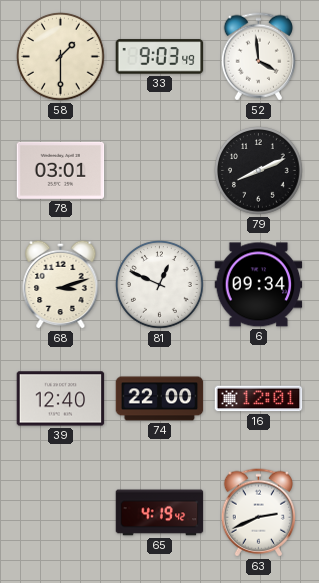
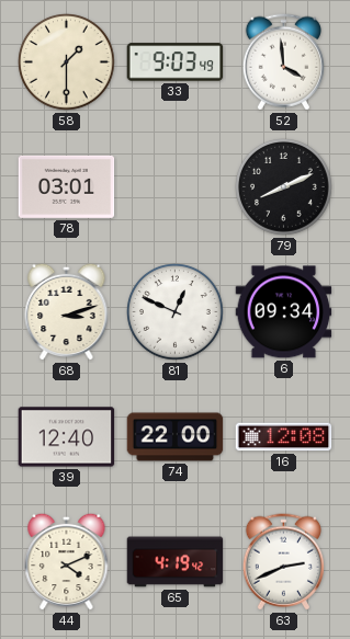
16: 12:01 -> 12:08
44: none -> 4:11
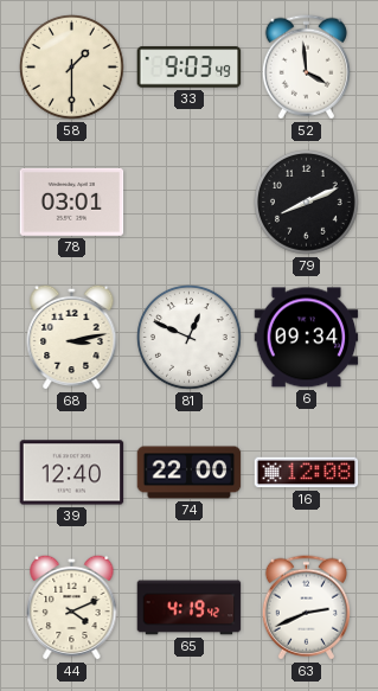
68: 3:12 -> 3:13
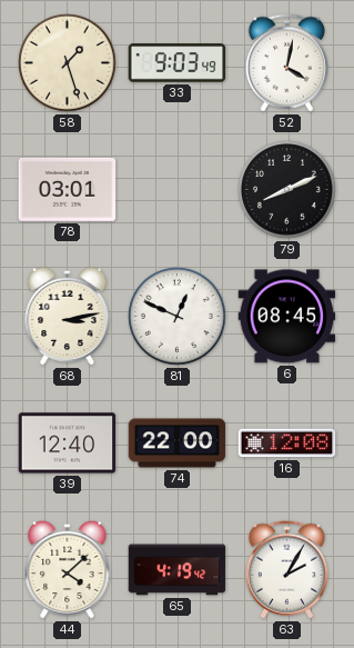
58: 1:30 -> 1:27
52: 3:59 -> 4:02
6: 09:34 -> 08:45
44: 4:11 -> 4:08
63: 2:41 -> 2:05
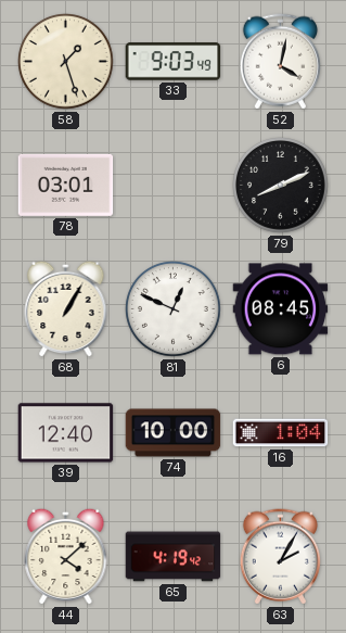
68: 3:13 -> 1:05
74: 22:00 -> 10:00
16: 12:08 -> 1:04
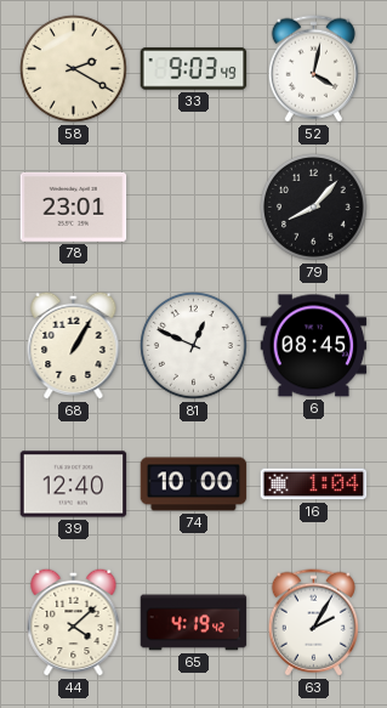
58: 1:27 -> 2:20
78: 03:01 -> 23:01
79: 8:11 -> 8:07
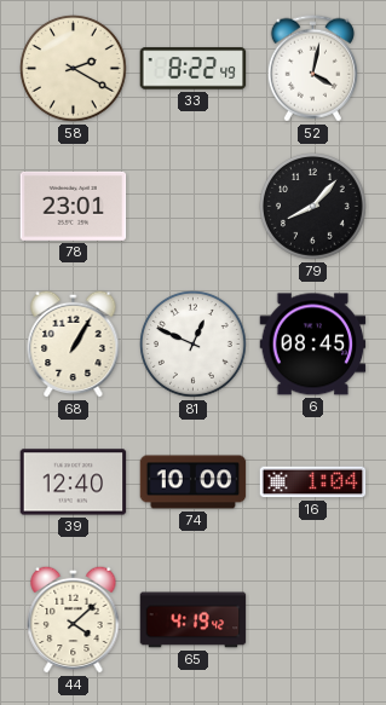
33: 9:03 -> 8:22
63: 2:05 -> none
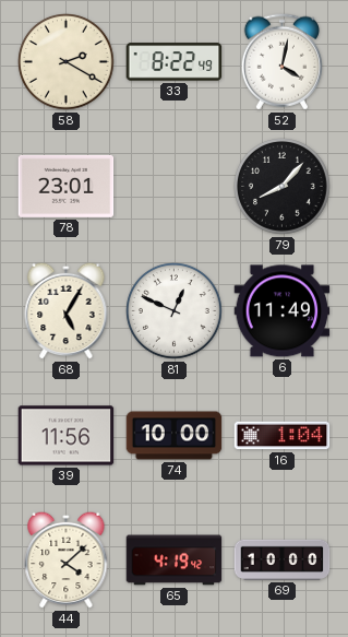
68: 1:05 -> 5:05
6: 08:45 -> 11:49
39: 12:40 -> 11:56
69: none -> 10:00
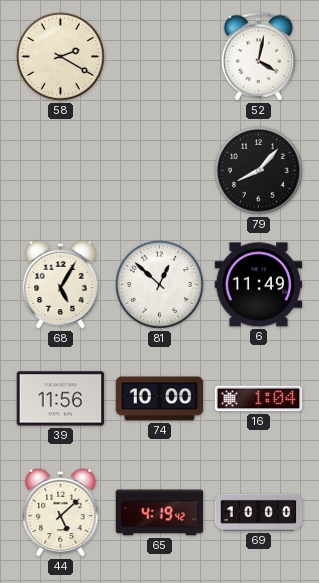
33: 8:22 -> none
78: 23:01 -> none
81: 12:49 -> 12:52
44: 4:08 -> 5:08
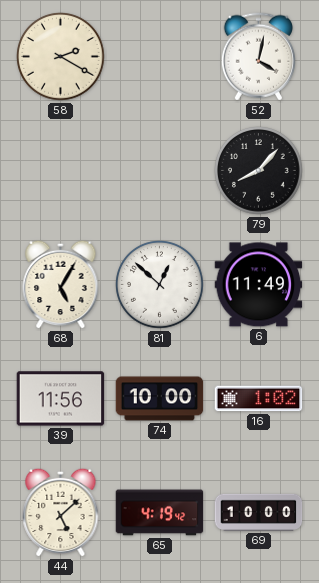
16: 1:04 -> 1:02
